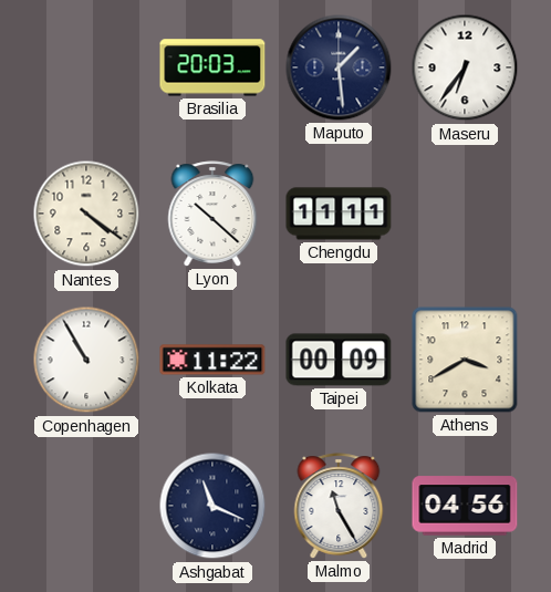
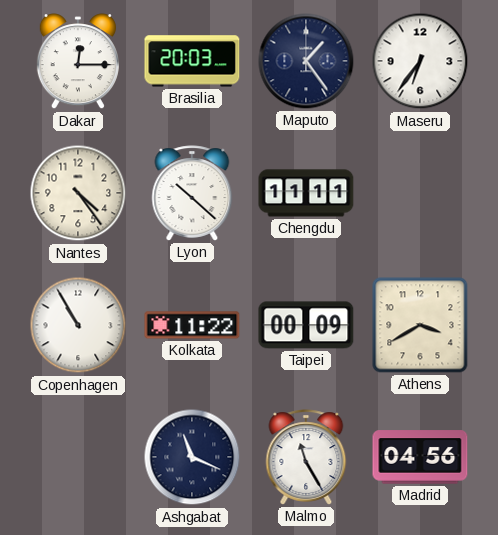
Dakar: none -> 12:15
Maputo: 1:29 -> 1:24
Nantes: 4:21 -> 4:24
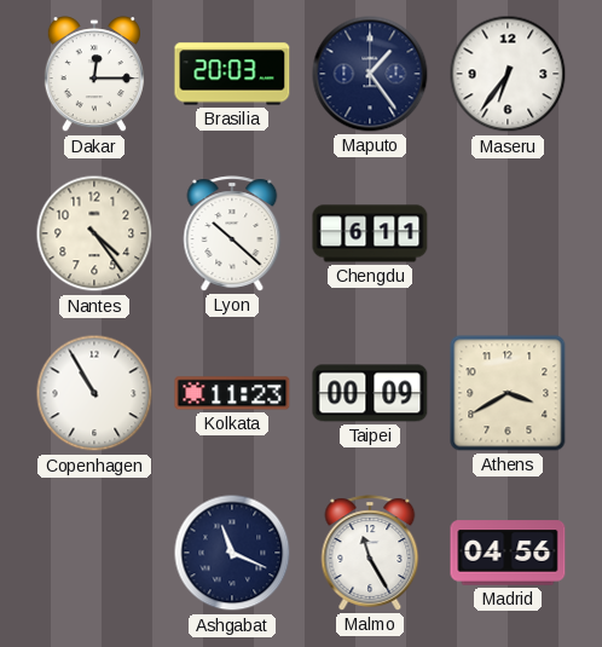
Chengdu: 11:11 -> 6:11
Kolkata: 11:22 -> 11:23
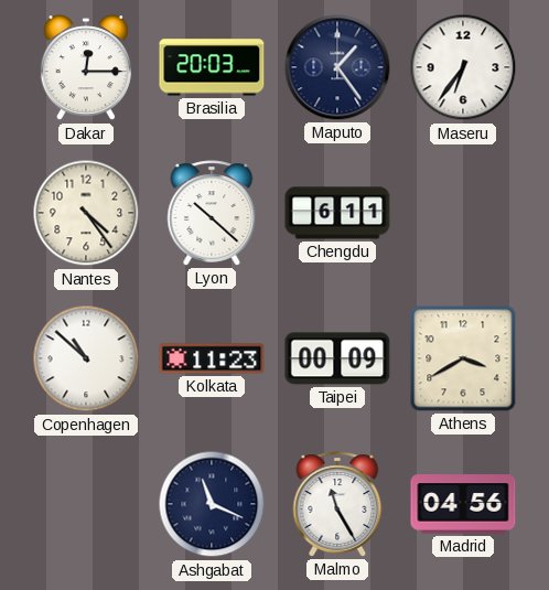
Copenhagen: 10:55 -> 10:52
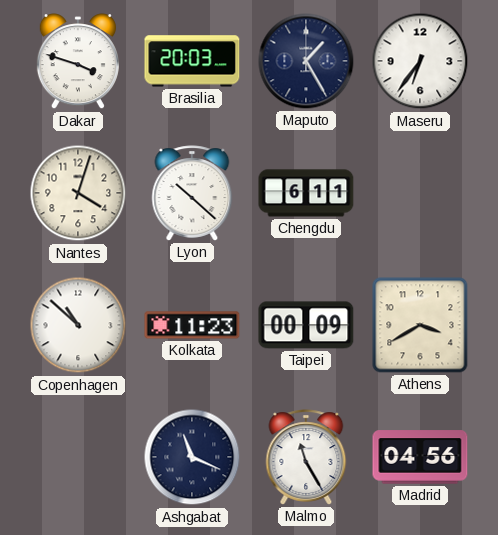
Dakar: 12:15 -> 3:48
Maputo: 1:24 -> 1:25
Nantes: 4:24 -> 4:03
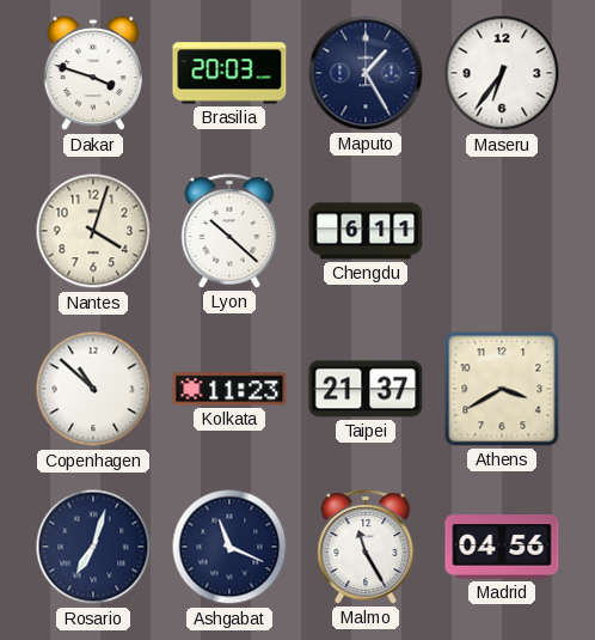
Taipei: 00:09 -> 21:37
Rosario: none -> 7:03
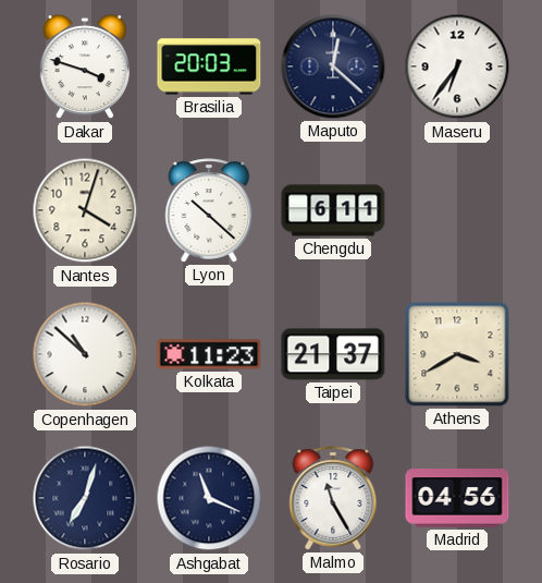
Maputo: 1:25 -> 12:22
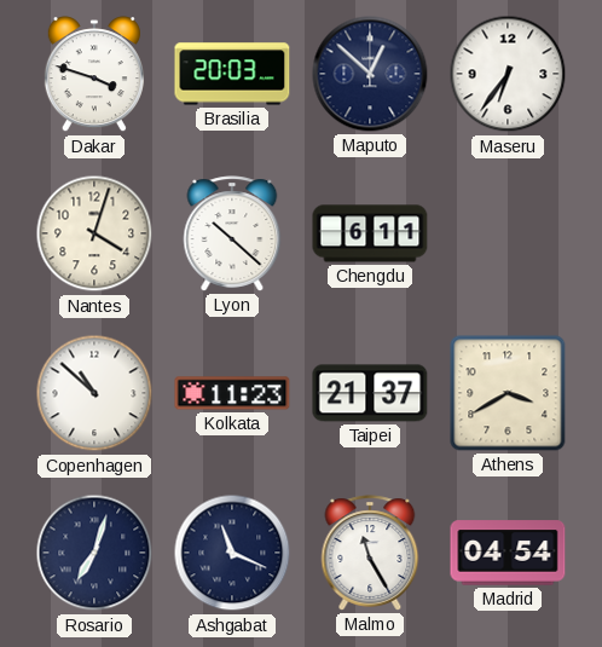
Maputo: 12:22 -> 12:52
Madrid: 04:56 -> 04:54
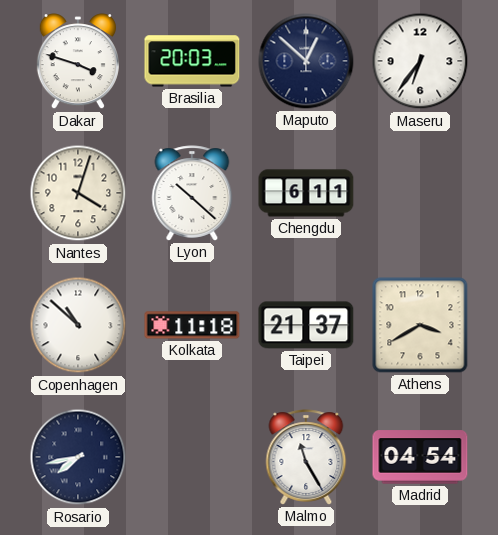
Kolkata: 11:23 -> 11:18
Rosario: 7:03 -> 7:43
Ashgabat: 11:19 -> none
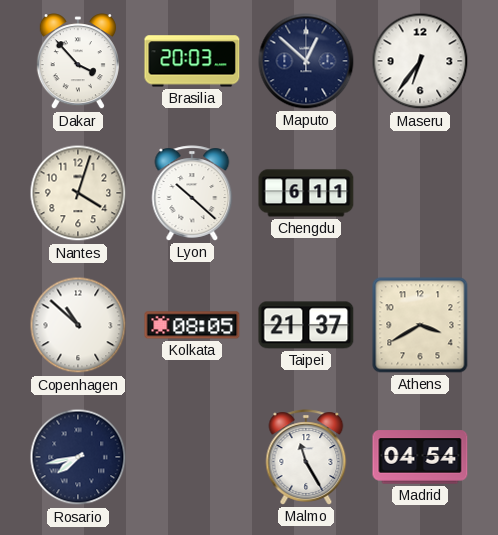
Dakar: 3:48 -> 3:53
Kolkata: 11:18 -> 08:05
